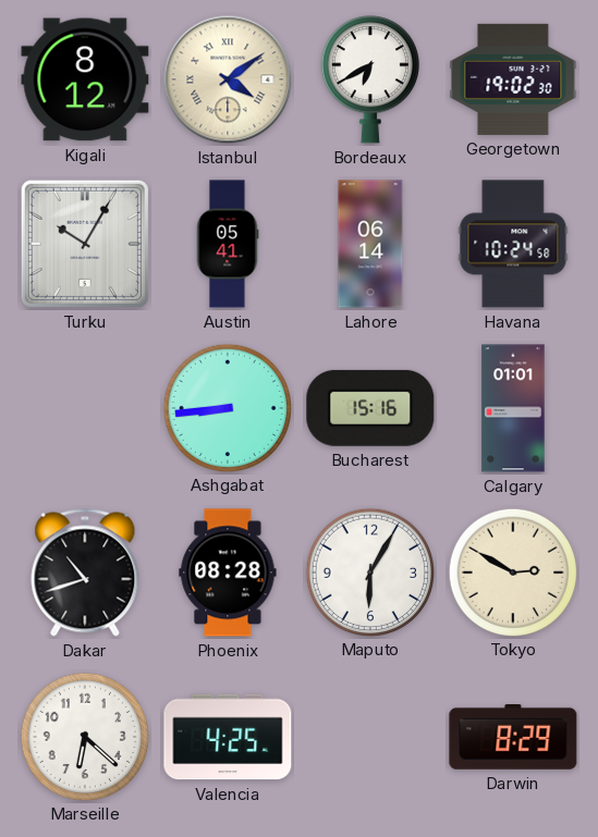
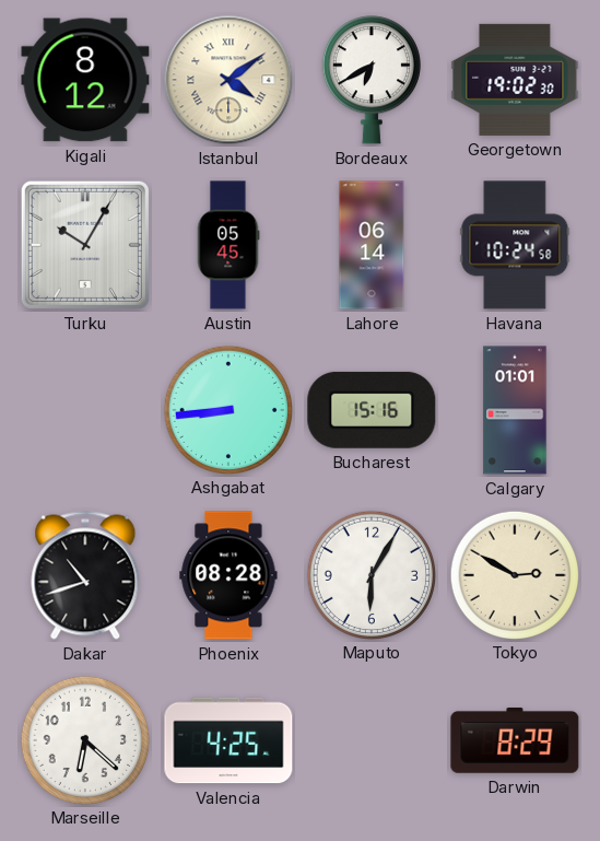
Austin: 05:41 -> 05:45
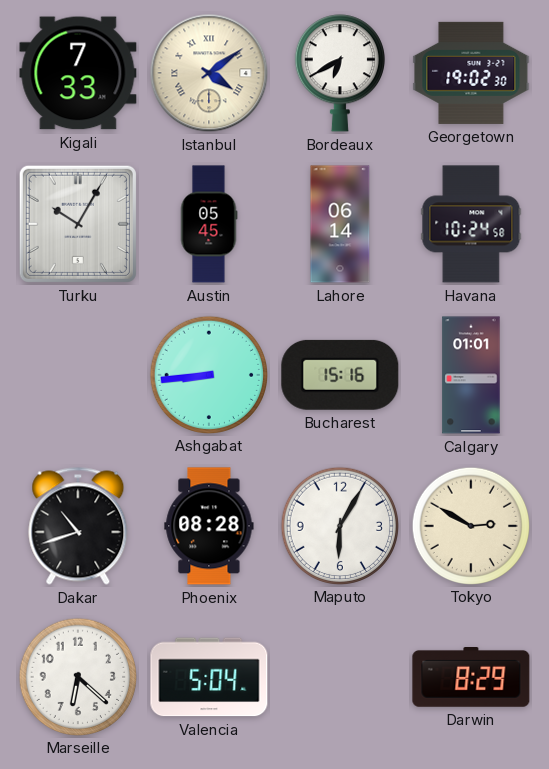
Kigali: 8:12 -> 7:33
Valencia: 4:25 -> 5:04
